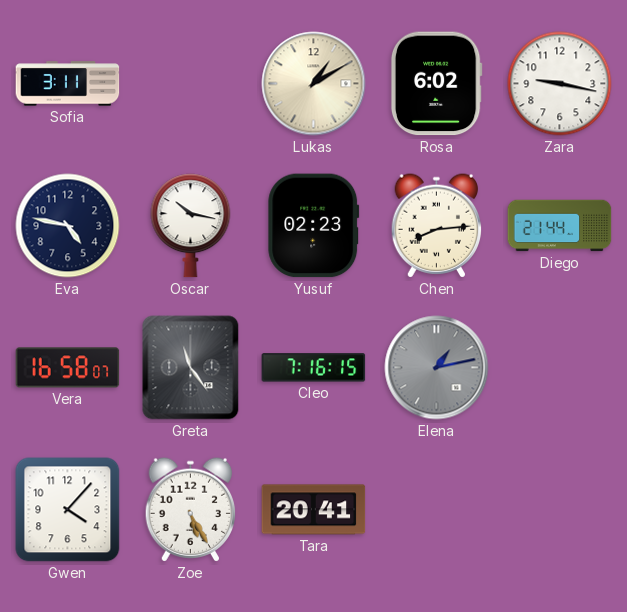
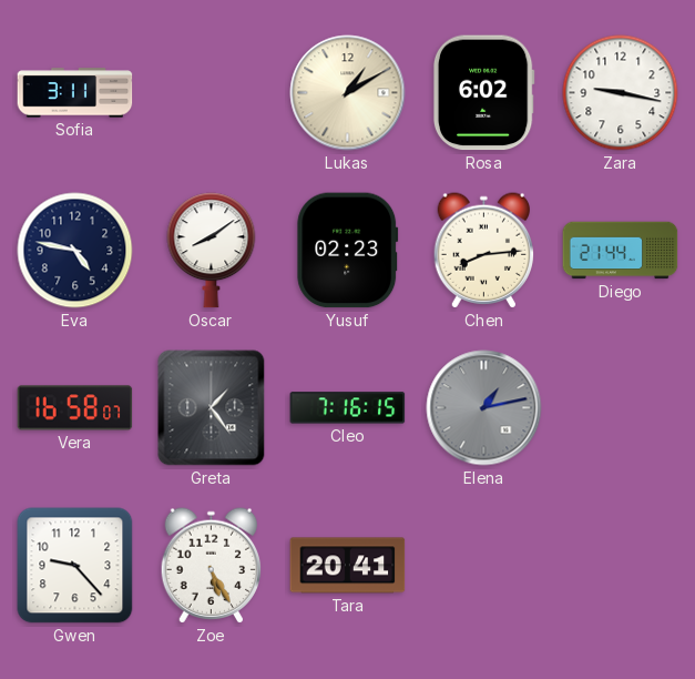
Oscar: 10:17 -> 8:09
Greta: 11:24 -> 1:24
Gwen: 4:07 -> 9:23
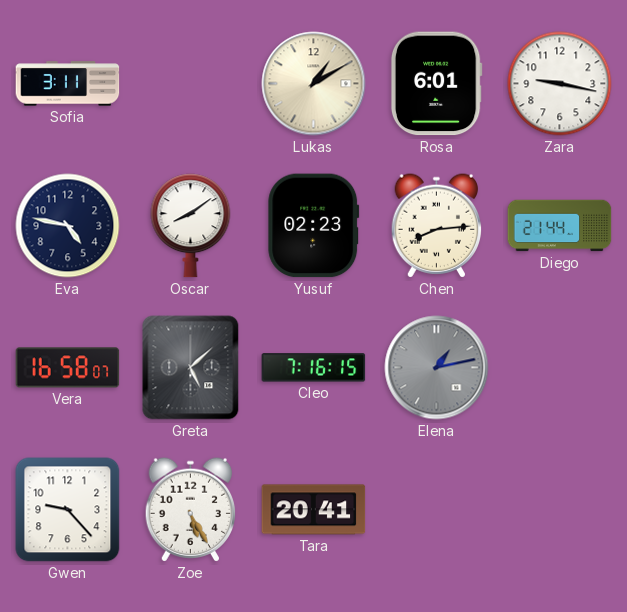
Rosa: 6:02 -> 6:01
Greta: 1:24 -> 5:08
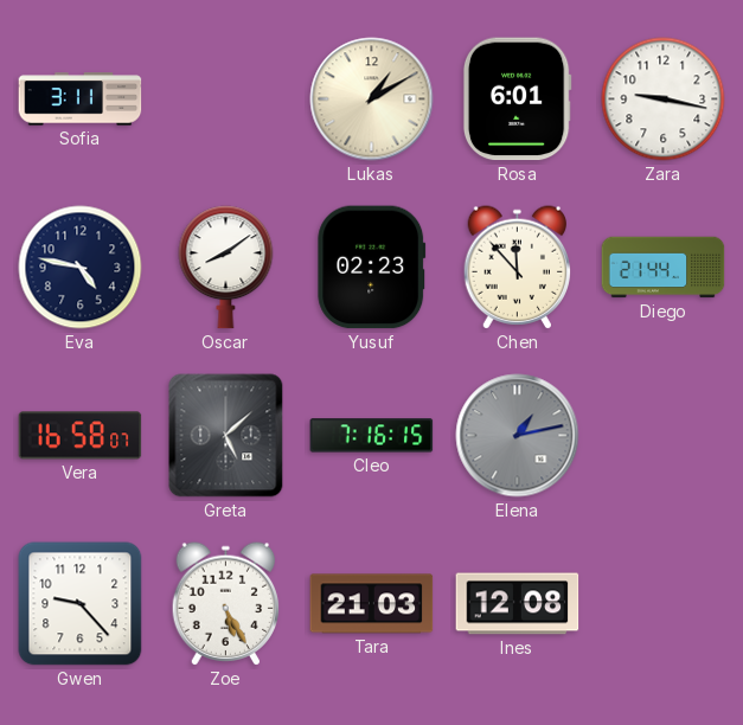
Chen: 8:14 -> 11:53
Tara: 20:41 -> 21:03
Ines: none -> 12:08
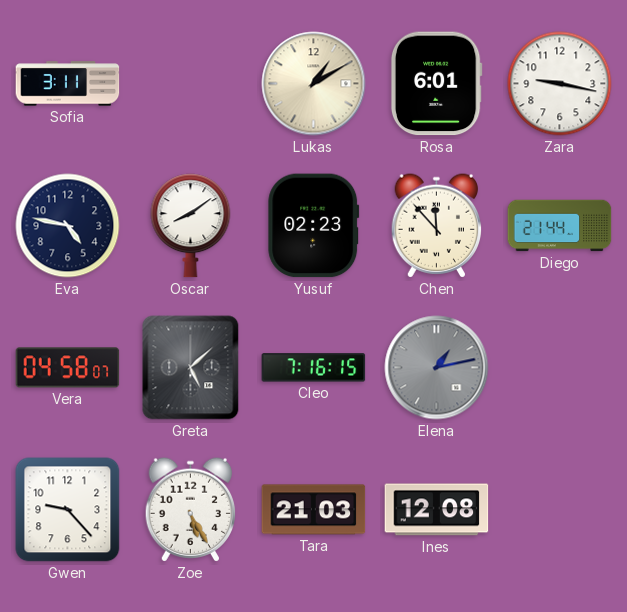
Vera: 16:58 -> 04:58
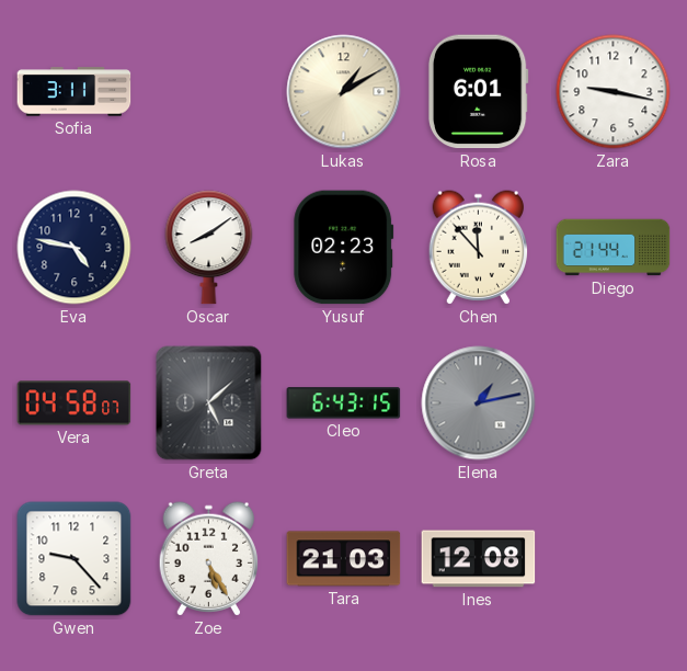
Cleo: 7:16 -> 6:43
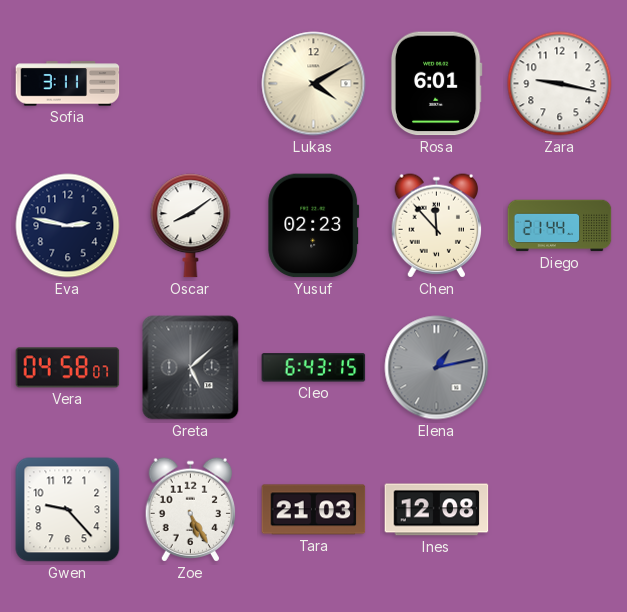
Lukas: 1:10 -> 4:10
Eva: 4:47 -> 2:47
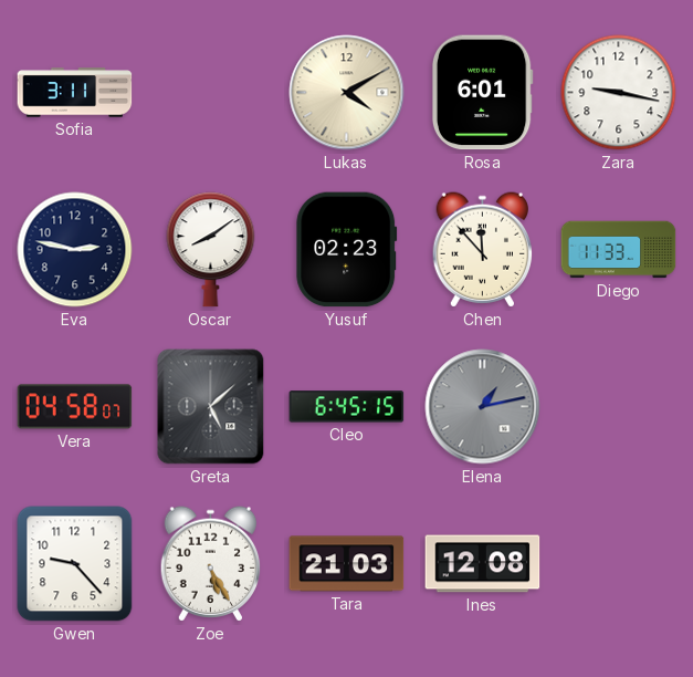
Diego: 21:44 -> 11:33
Cleo: 6:43 -> 6:45
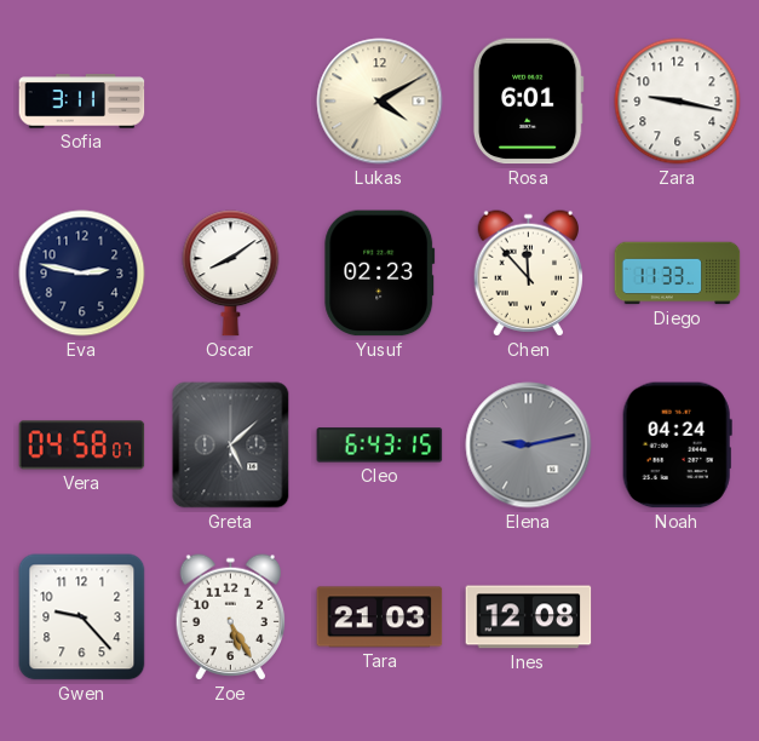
Cleo: 6:45 -> 6:43
Elena: 1:13 -> 9:13
Noah: none -> 04:24
